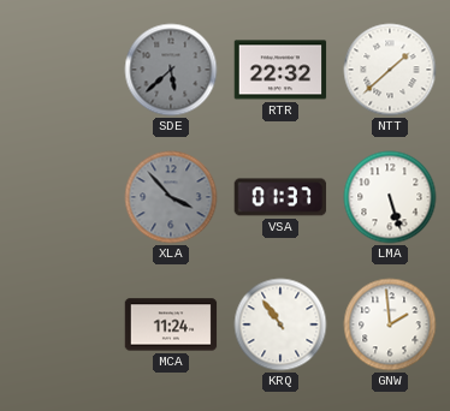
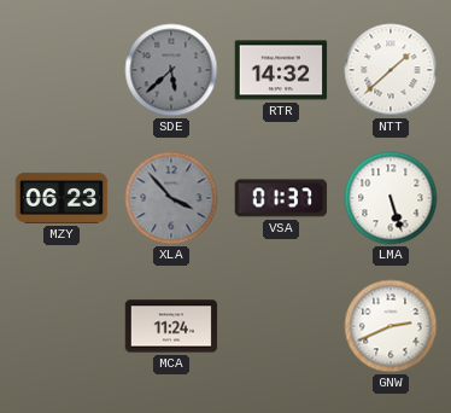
RTR: 22:32 -> 14:32
MZY: none -> 06:23
KRQ: 10:54 -> none
GNW: 1:59 -> 2:41
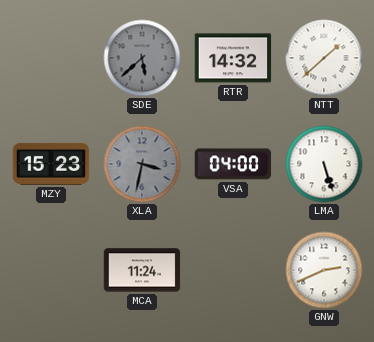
MZY: 06:23 -> 15:23
XLA: 3:53 -> 3:32
VSA: 01:37 -> 04:00
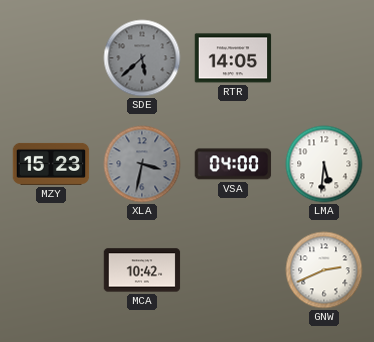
RTR: 14:32 -> 14:05
NTT: 1:38 -> none
LMA: 5:27 -> 5:31
MCA: 11:24 -> 10:42
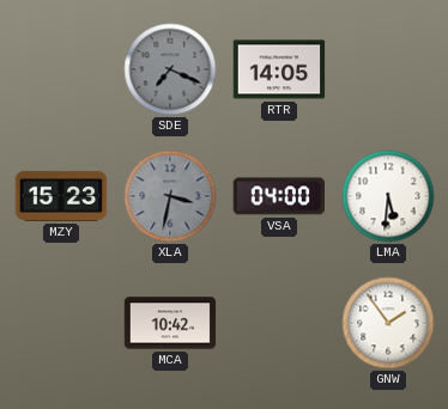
SDE: 5:38 -> 7:19
GNW: 2:41 -> 1:54
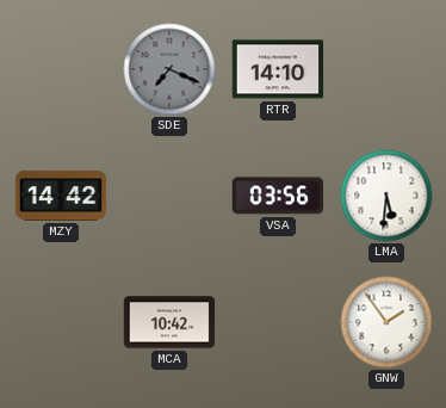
RTR: 14:05 -> 14:10
MZY: 15:23 -> 14:42
XLA: 3:32 -> none
VSA: 04:00 -> 03:56
